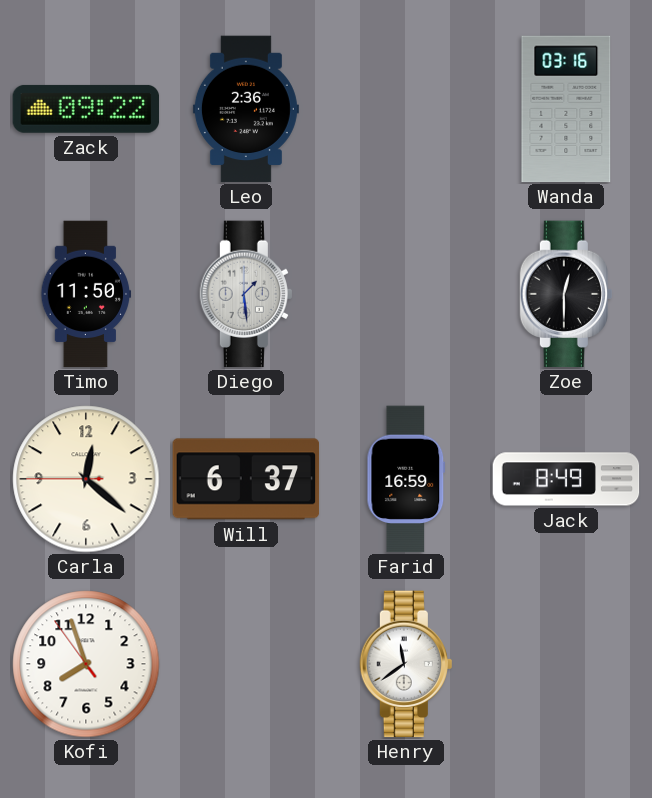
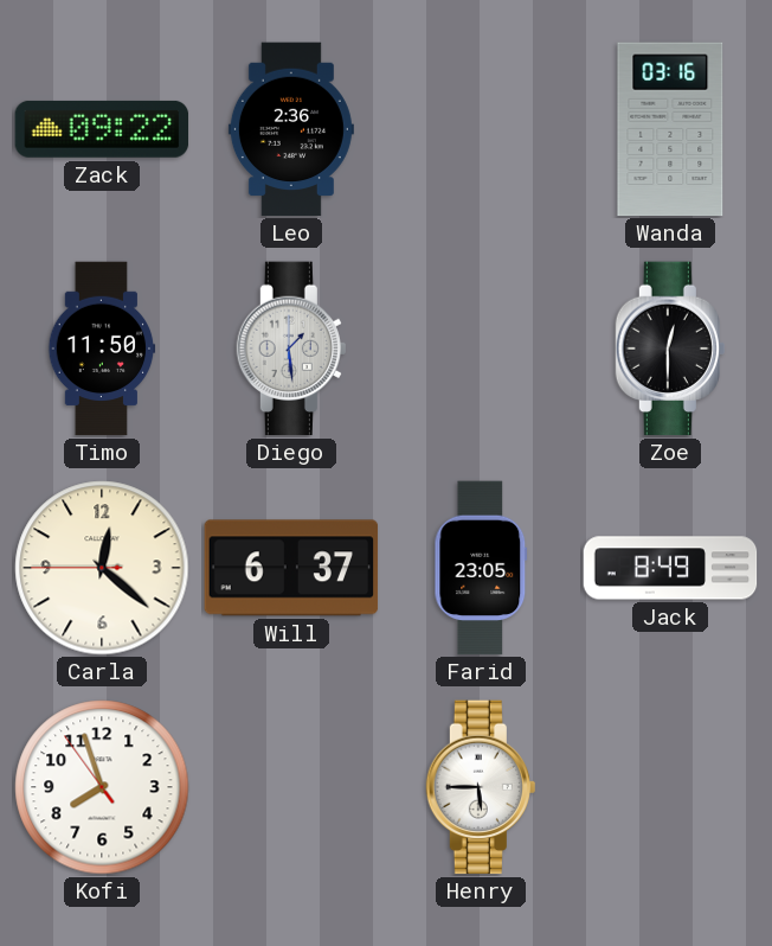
Farid: 16:59 -> 23:05
Henry: 11:39 -> 5:45
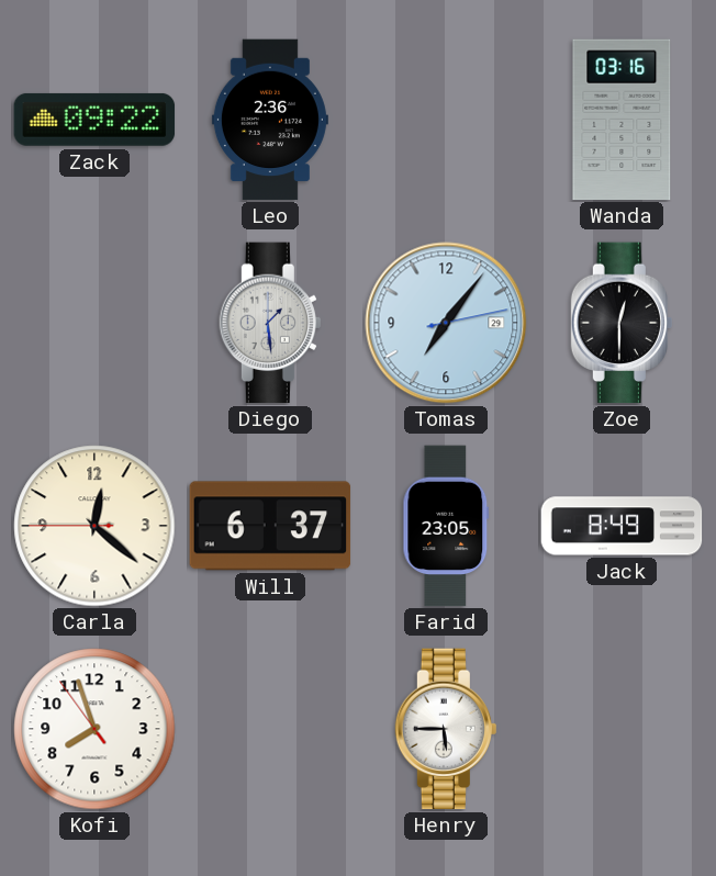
Timo: 11:50 -> none
Tomas: none -> 7:06
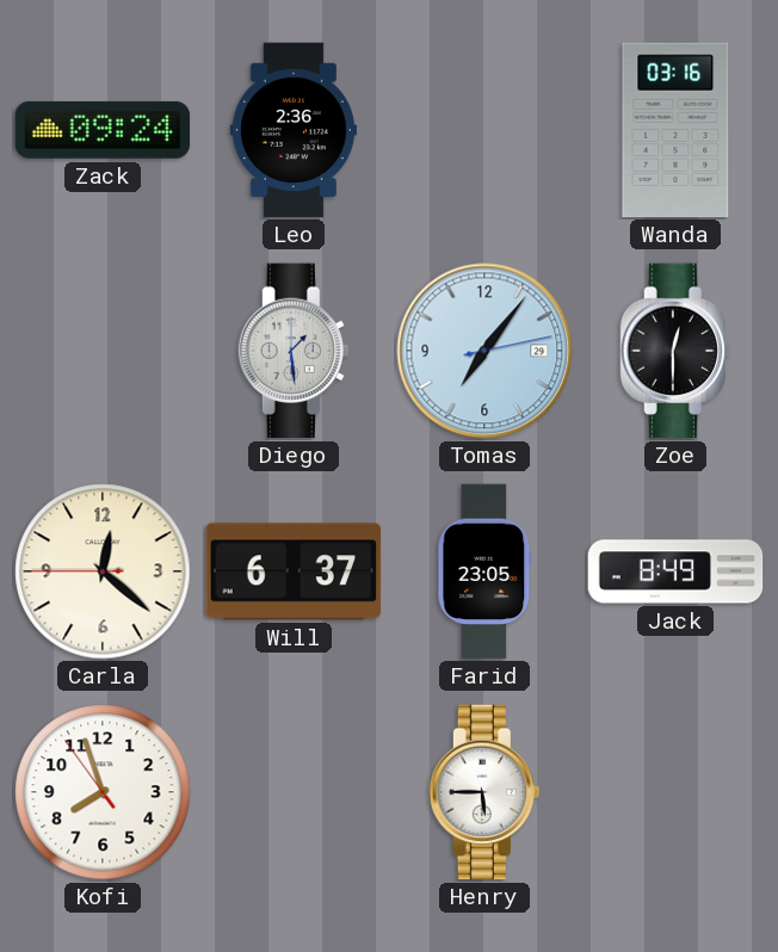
Zack: 09:22 -> 09:24
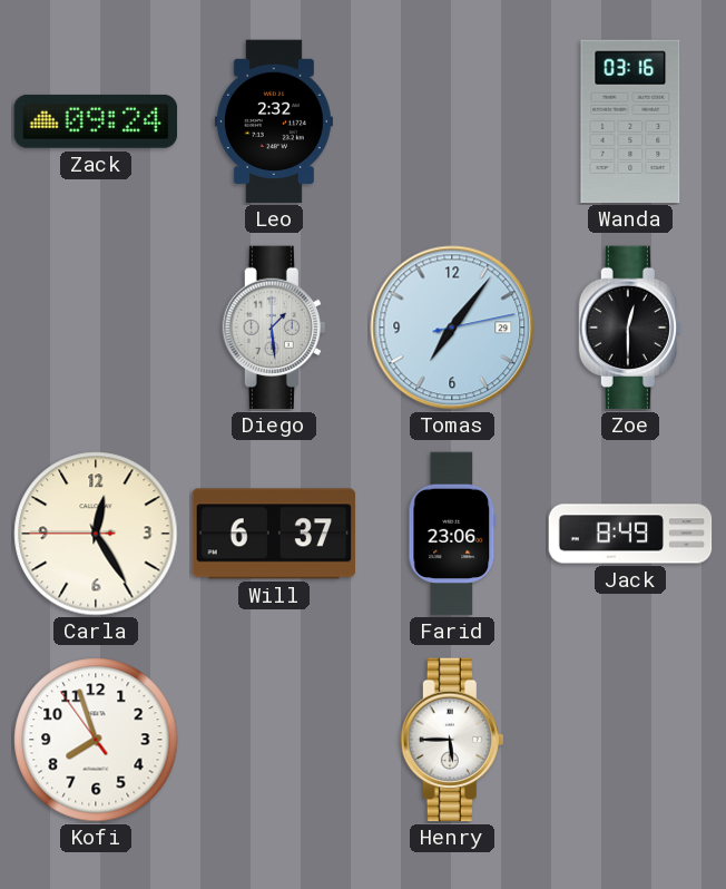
Leo: 2:36 -> 2:32
Carla: 12:21 -> 12:24
Farid: 23:05 -> 23:06
